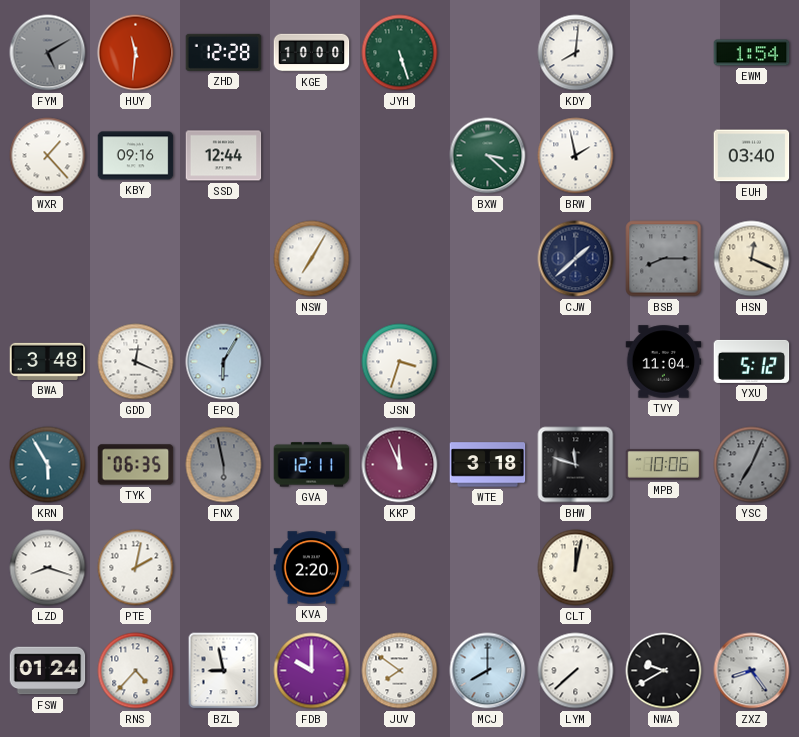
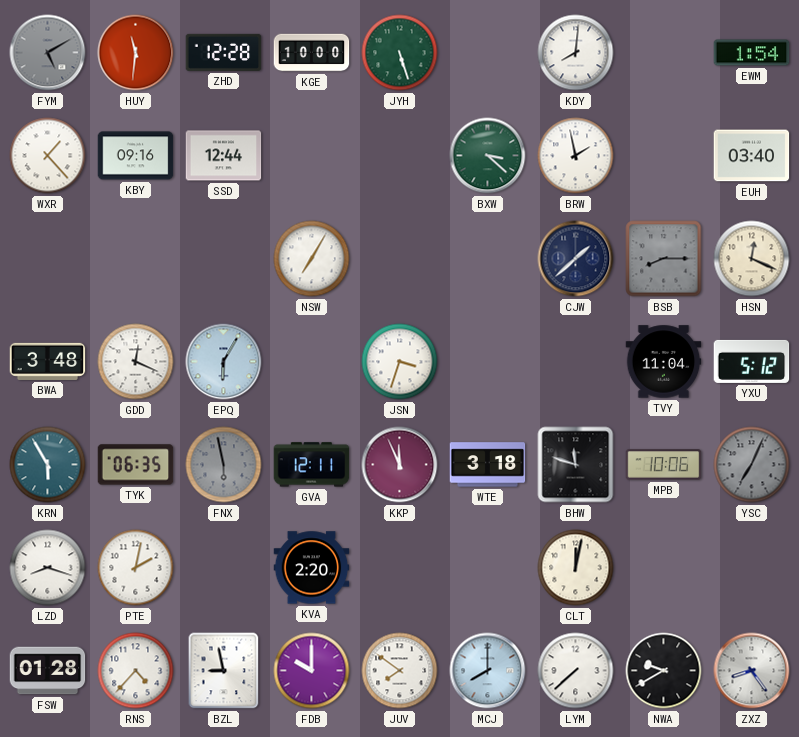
FSW: 01:24 -> 01:28
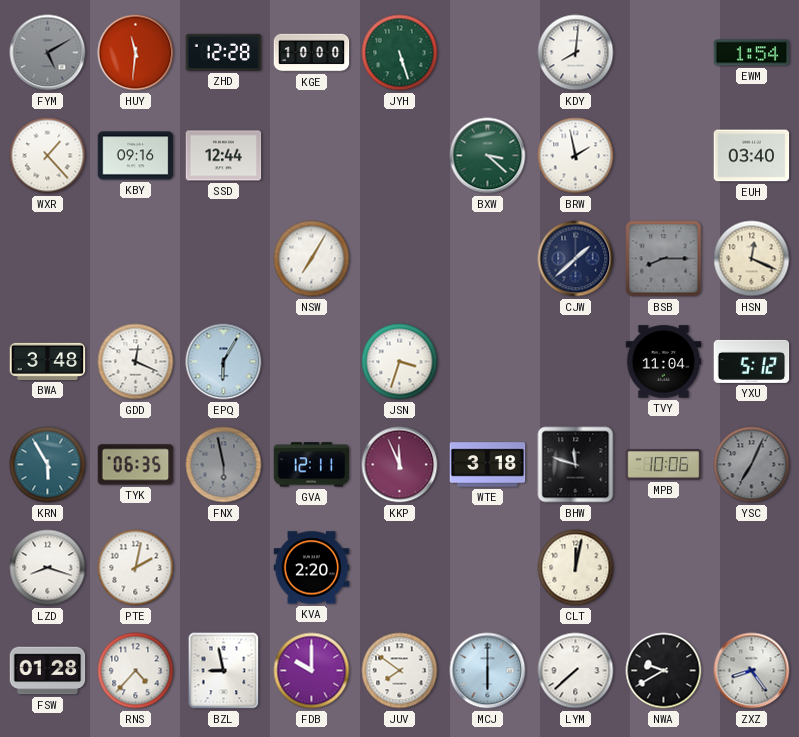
MCJ: 8:00 -> 6:00
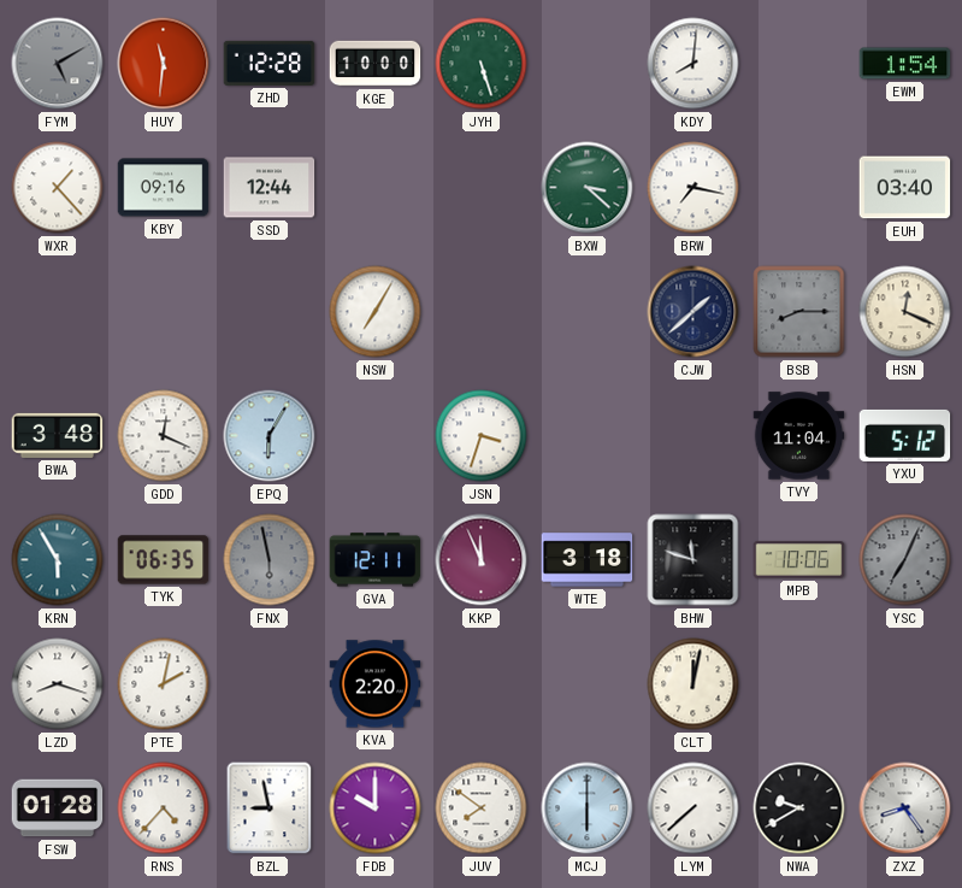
BRW: 1:58 -> 7:17
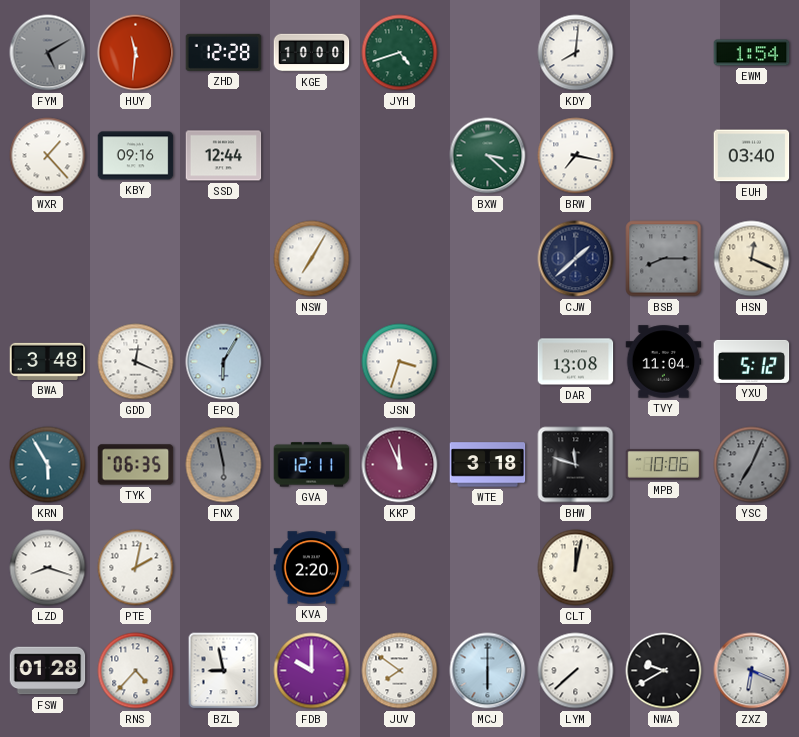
JYH: 5:27 -> 4:42
DAR: none -> 13:08
ZXZ: 8:24 -> 6:19
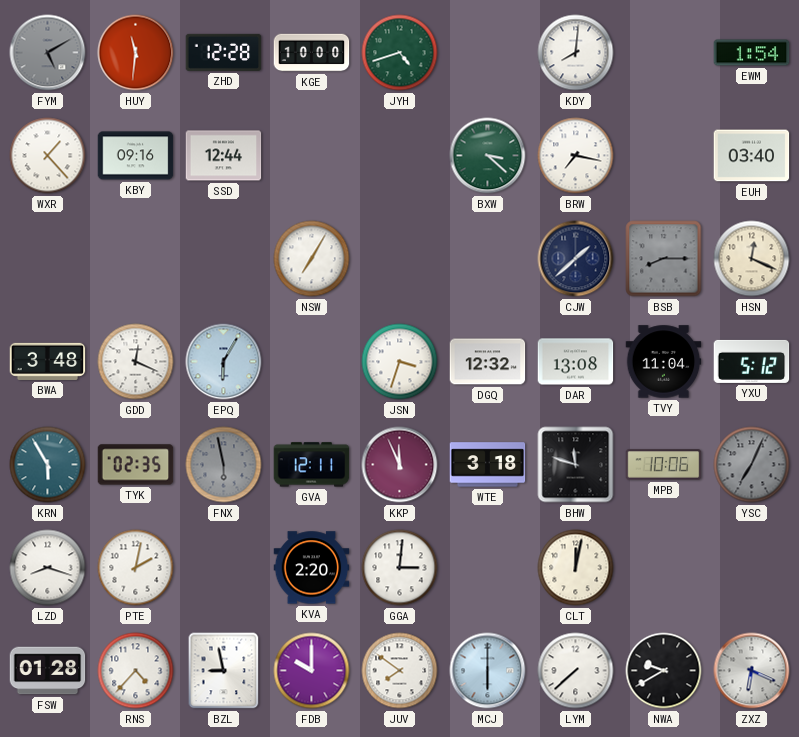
DGQ: none -> 12:32
TYK: 06:35 -> 02:35
GGA: none -> 3:01
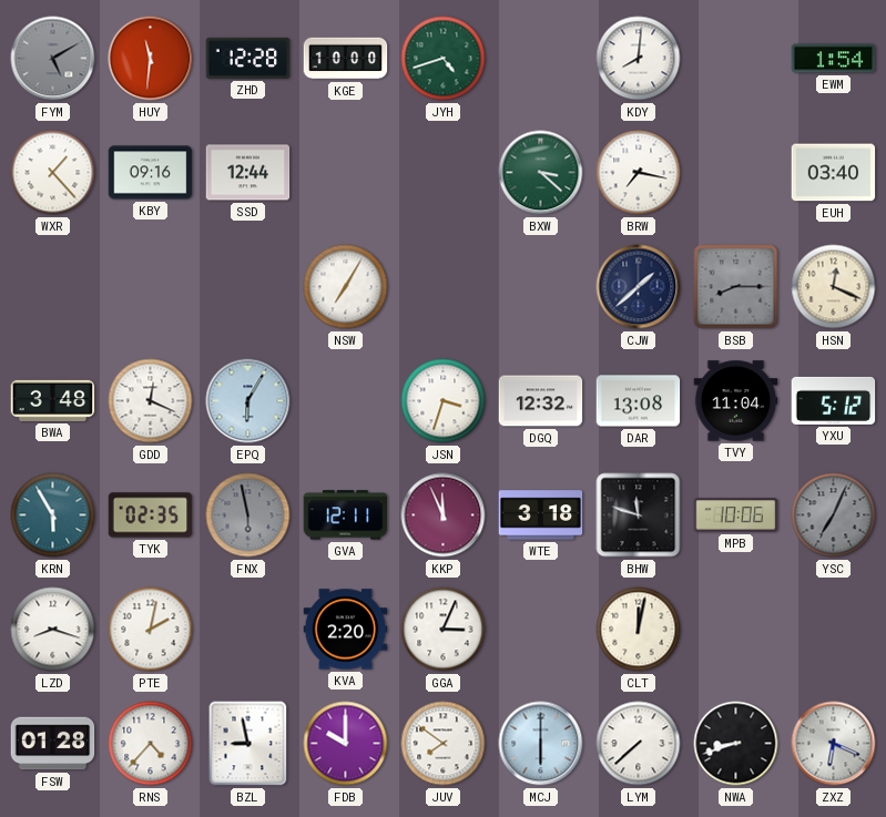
GGA: 3:01 -> 3:04
NWA: 9:40 -> 8:42
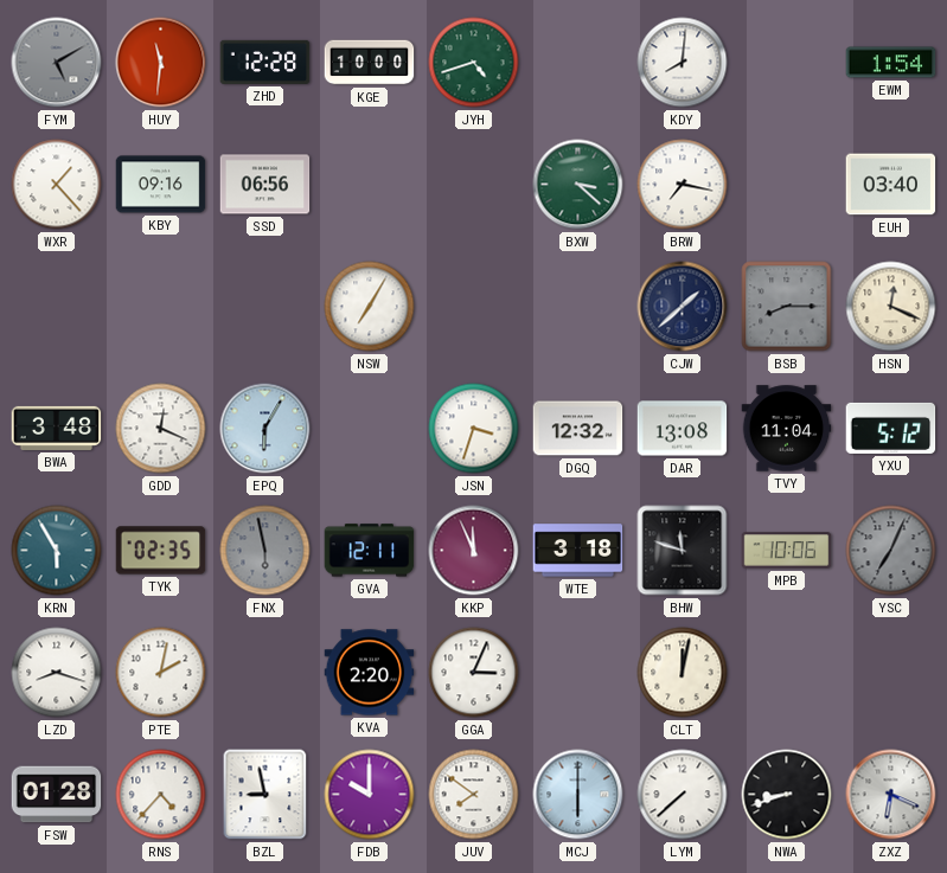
SSD: 12:44 -> 06:56
